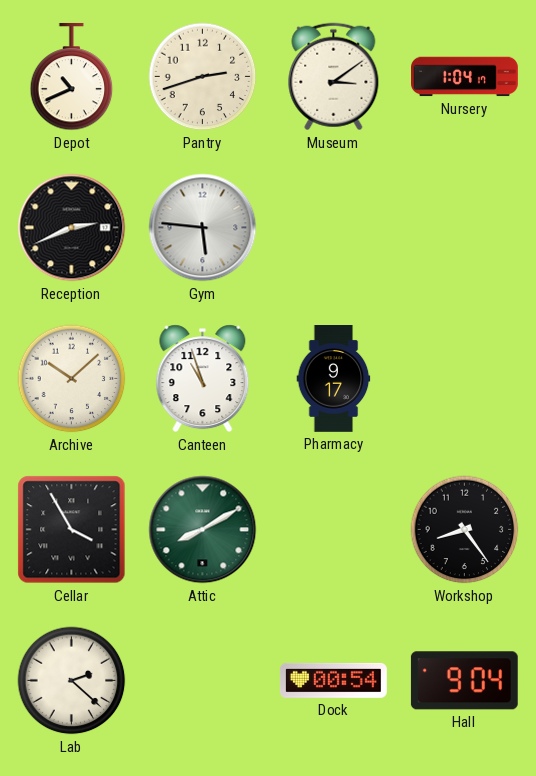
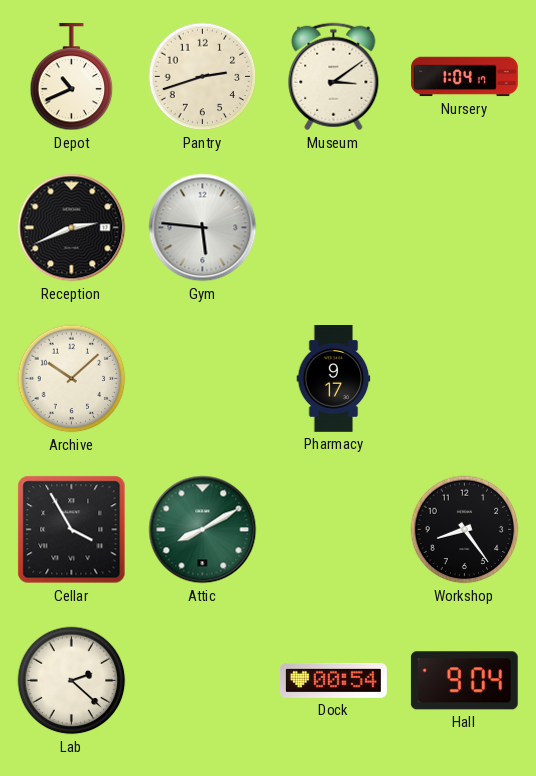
Canteen: 10:57 -> none
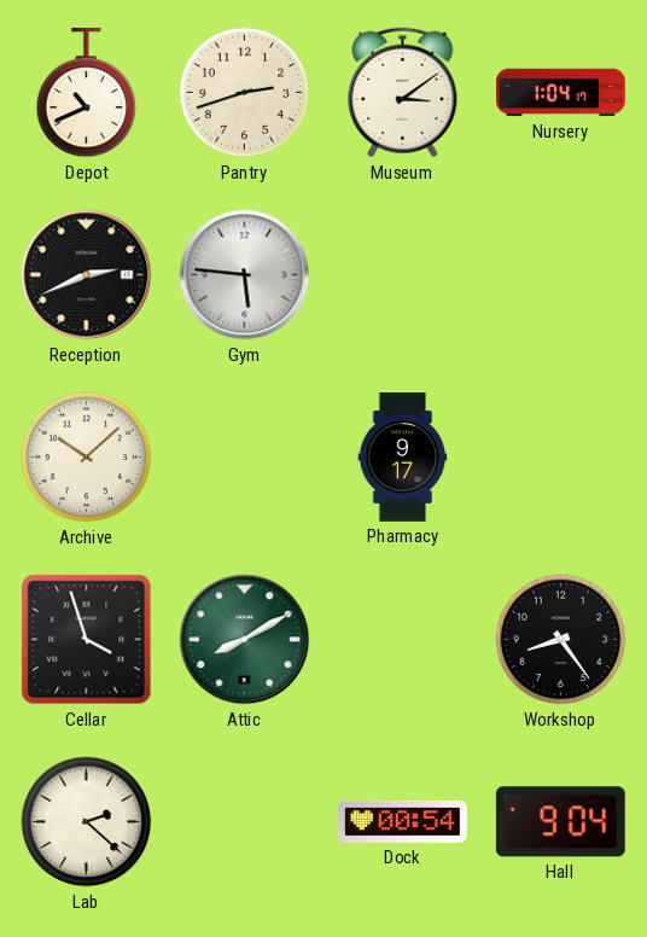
Cellar: 3:55 -> 3:57
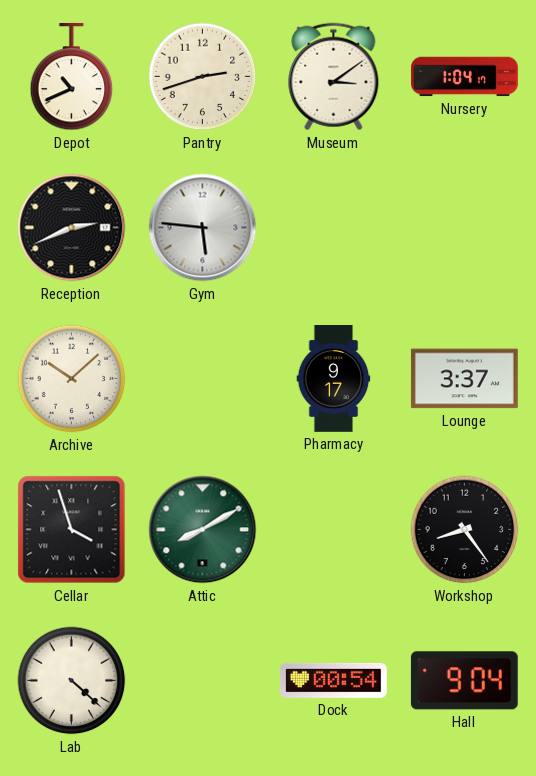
Lounge: none -> 3:37
Lab: 2:22 -> 4:22
